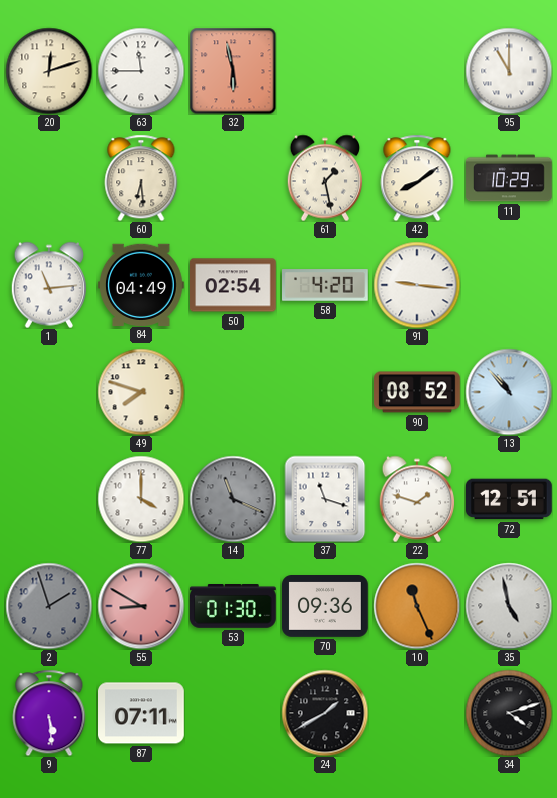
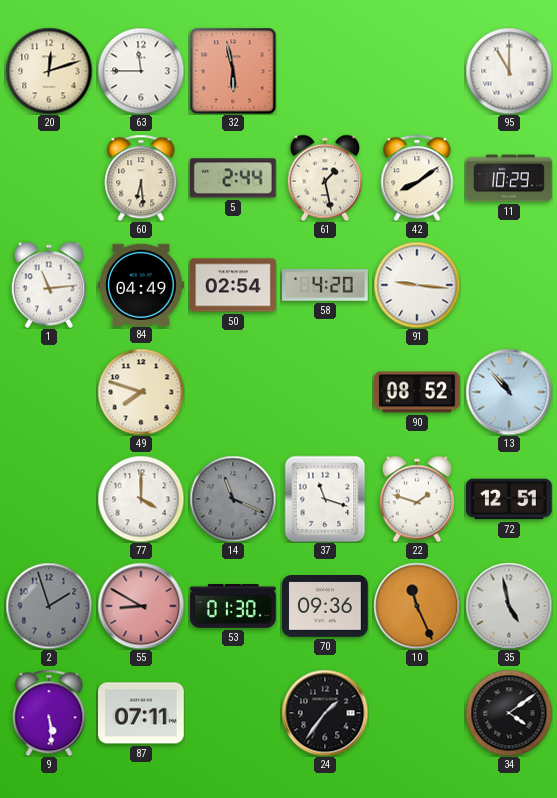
5: none -> 2:44
24: 1:40 -> 1:36
34: 4:12 -> 4:09
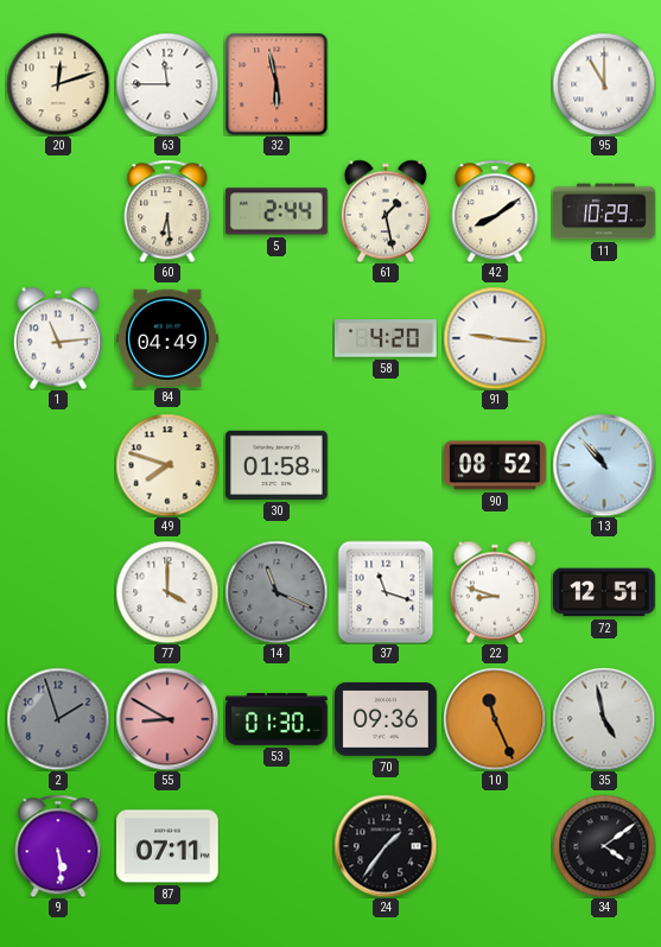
50: 02:54 -> none
30: none -> 01:58
22: 1:48 -> 8:48
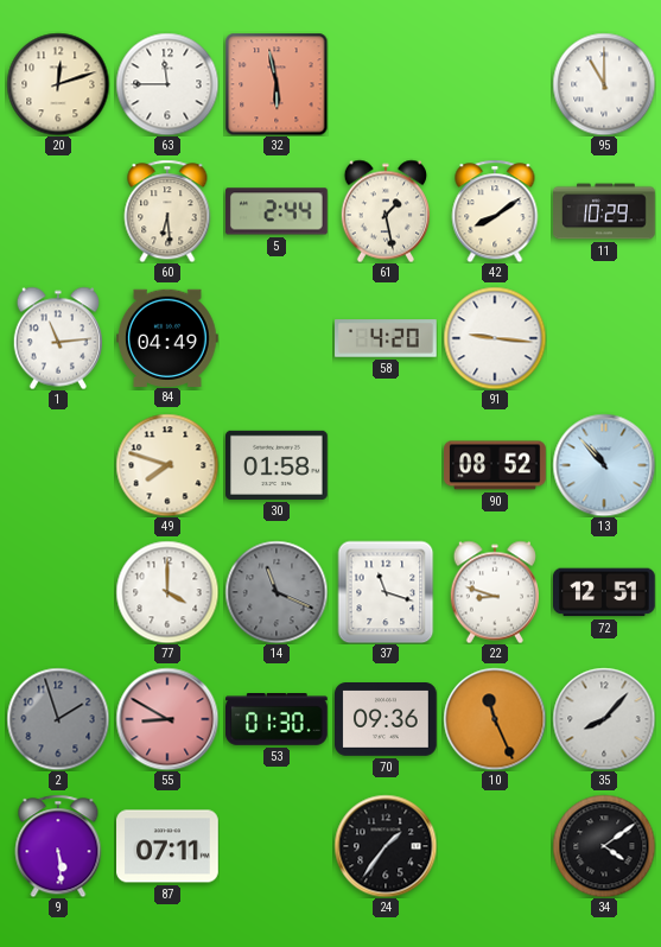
35: 4:58 -> 8:07
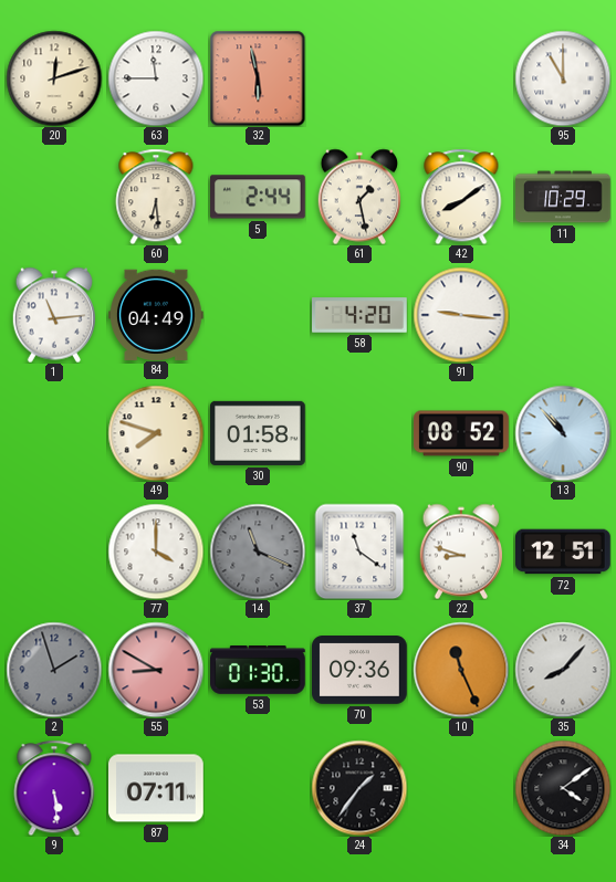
37: 11:18 -> 11:21
